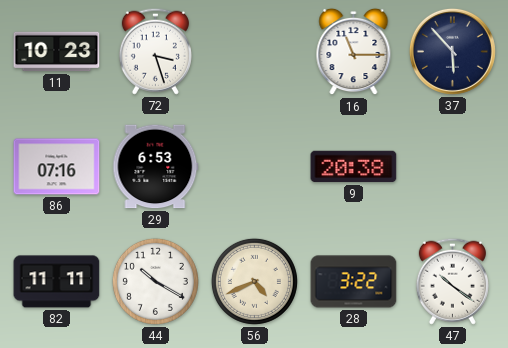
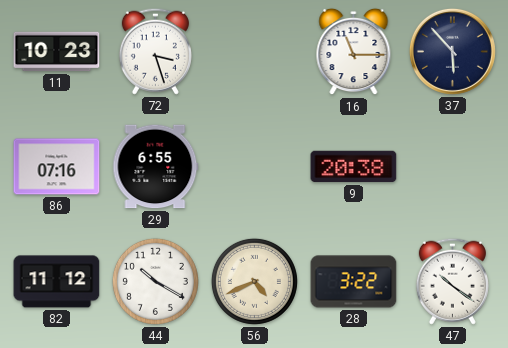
29: 6:53 -> 6:55
82: 11:11 -> 11:12
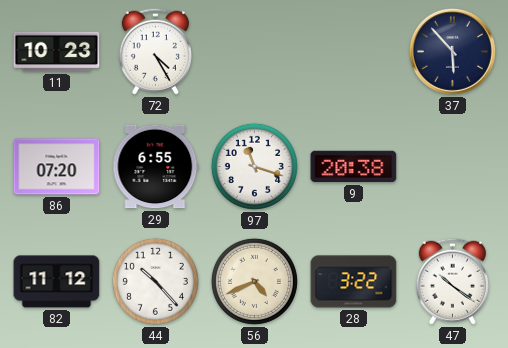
72: 3:27 -> 4:25
16: 11:15 -> none
86: 07:16 -> 07:20
97: none -> 11:18
44: 10:20 -> 10:23
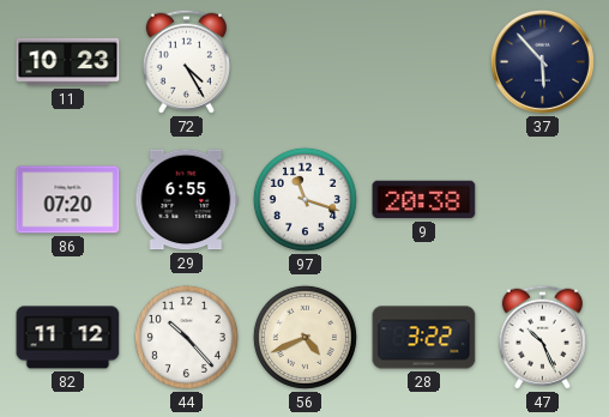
47: 10:21 -> 10:26
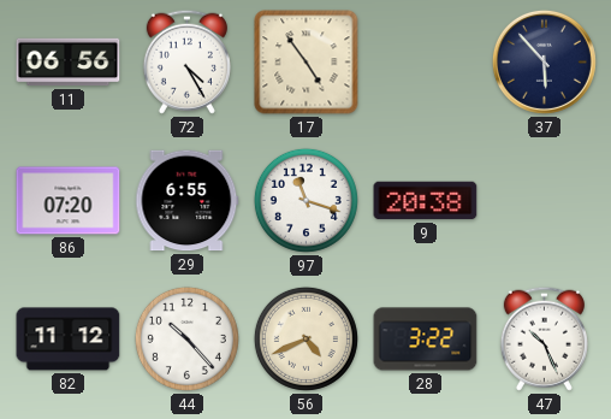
11: 10:23 -> 06:56
17: none -> 4:54
